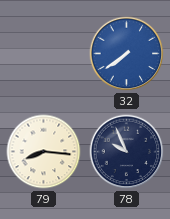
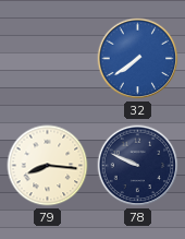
78: 9:56 -> 9:49
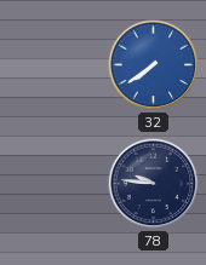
79: 8:16 -> none
78: 9:49 -> 9:46
